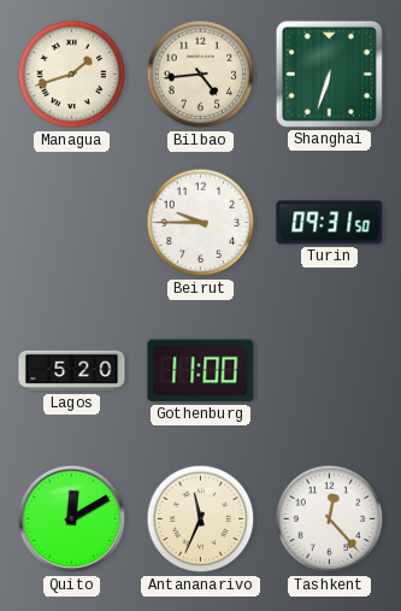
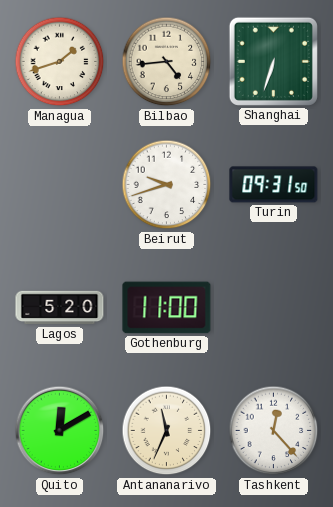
Beirut: 9:45 -> 9:42
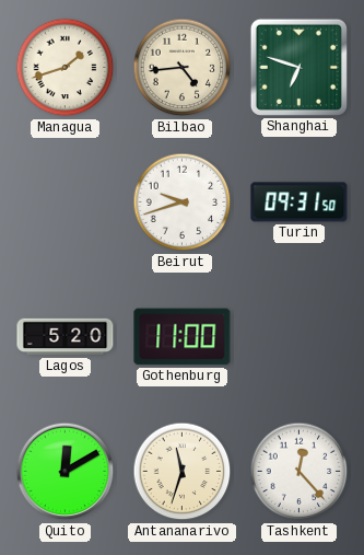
Shanghai: 6:33 -> 6:48
Antananarivo: 11:34 -> 11:33
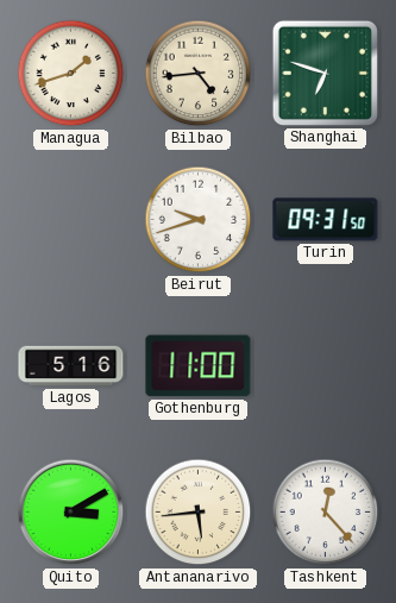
Lagos: 5:20 -> 5:16
Quito: 12:10 -> 3:10
Antananarivo: 11:33 -> 5:44
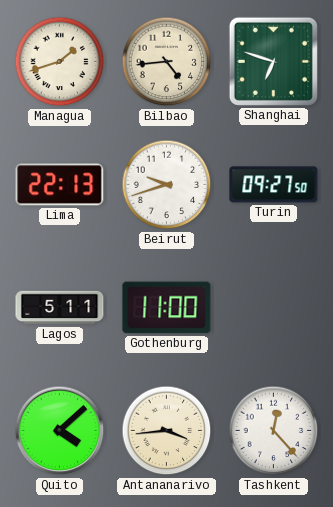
Lima: none -> 22:13
Turin: 09:31 -> 09:27
Lagos: 5:16 -> 5:11
Quito: 3:10 -> 4:08
Antananarivo: 5:44 -> 3:44
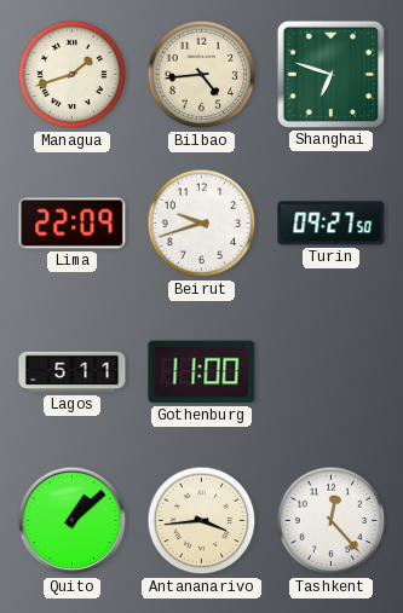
Lima: 22:13 -> 22:09
Quito: 4:08 -> 1:08
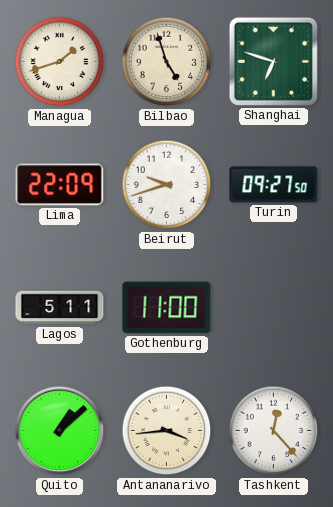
Bilbao: 4:44 -> 4:57
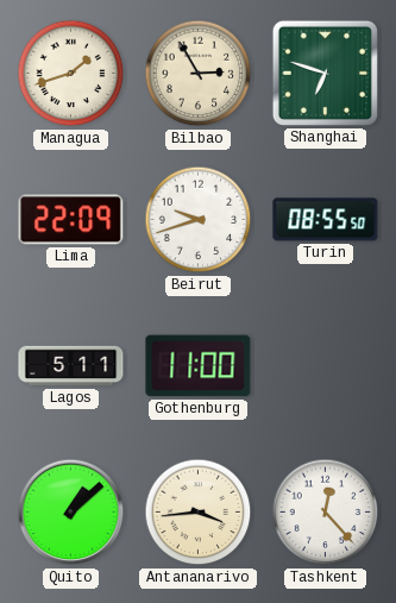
Bilbao: 4:57 -> 2:55
Turin: 09:27 -> 08:55
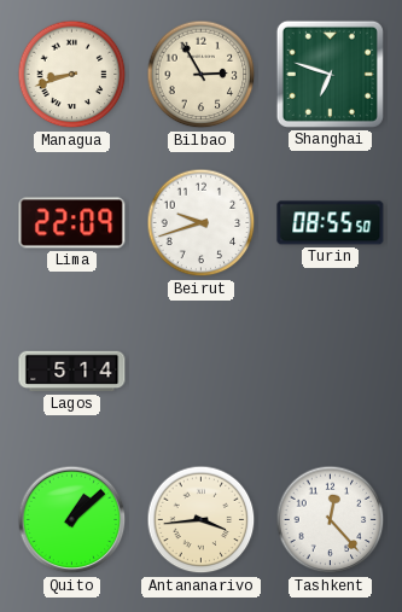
Managua: 1:42 -> 8:42
Lagos: 5:11 -> 5:14
Gothenburg: 11:00 -> none
